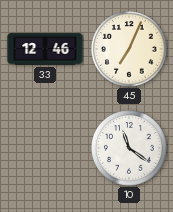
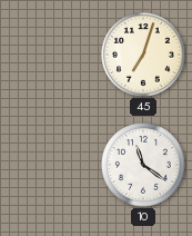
33: 12:46 -> none
45: 7:04 -> 7:03
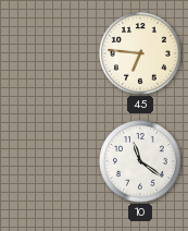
45: 7:03 -> 6:46
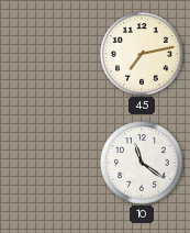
45: 6:46 -> 7:13
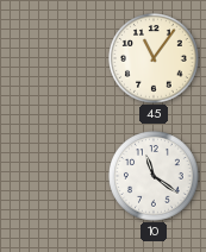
45: 7:13 -> 11:06
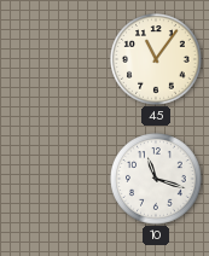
10: 11:21 -> 11:18
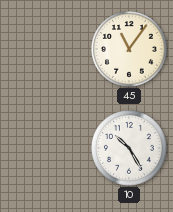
10: 11:18 -> 10:25
